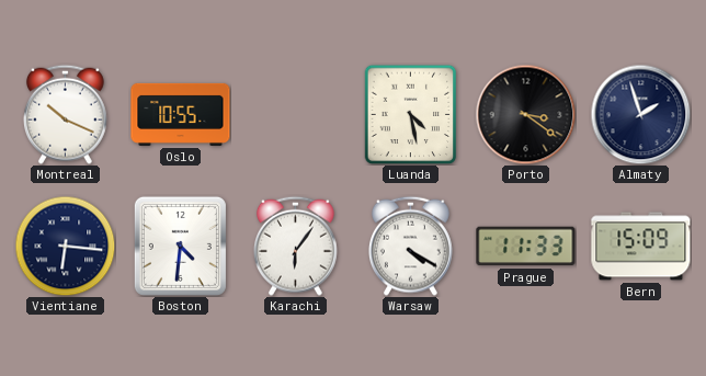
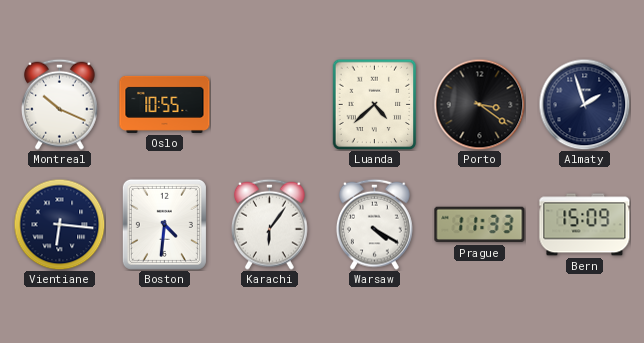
Luanda: 4:28 -> 4:38
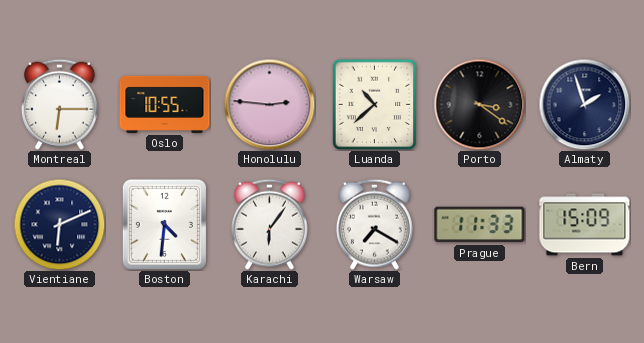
Montreal: 10:19 -> 6:15
Honolulu: none -> 2:46
Luanda: 4:38 -> 10:38
Vientiane: 6:16 -> 6:11
Warsaw: 4:20 -> 7:20
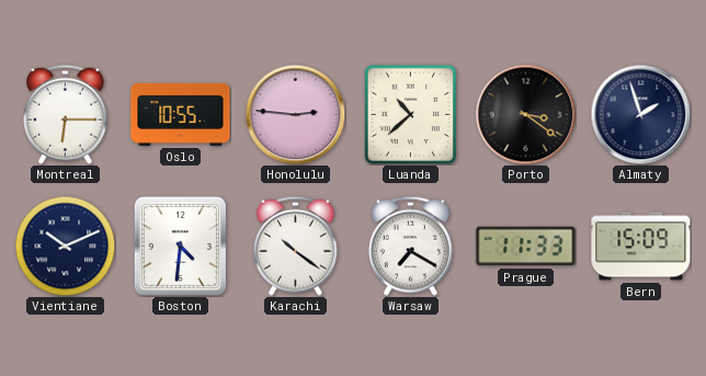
Vientiane: 6:11 -> 10:11
Karachi: 6:06 -> 10:21
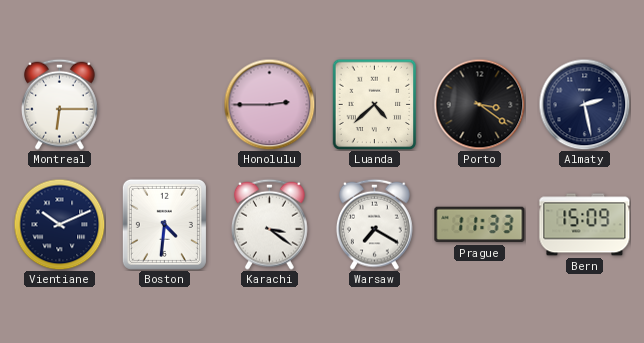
Oslo: 10:55 -> none
Honolulu: 2:46 -> 2:45
Luanda: 10:38 -> 4:38
Almaty: 1:57 -> 2:28
Karachi: 10:21 -> 3:21
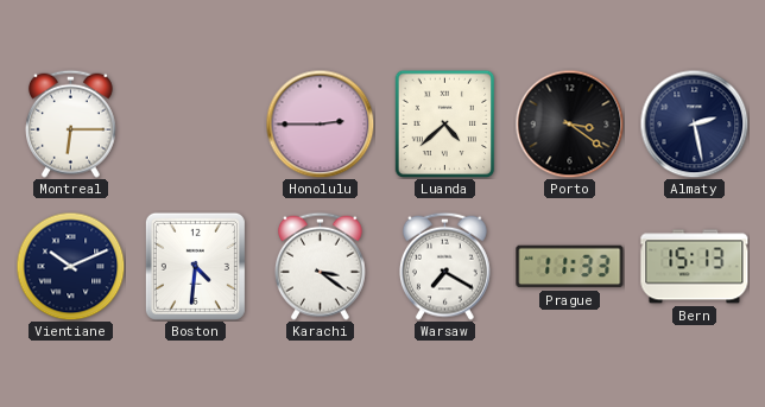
Bern: 15:09 -> 15:13
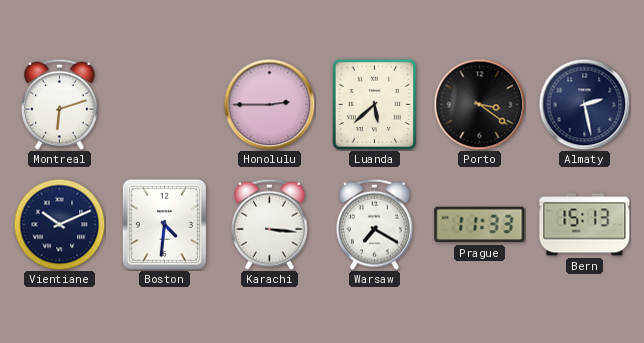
Montreal: 6:15 -> 6:12
Luanda: 4:38 -> 5:38
Karachi: 3:21 -> 3:16
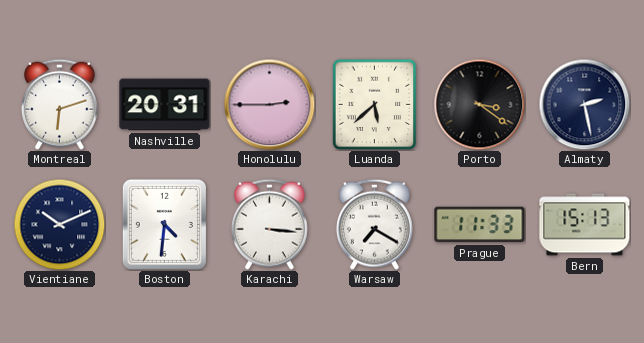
Nashville: none -> 20:31
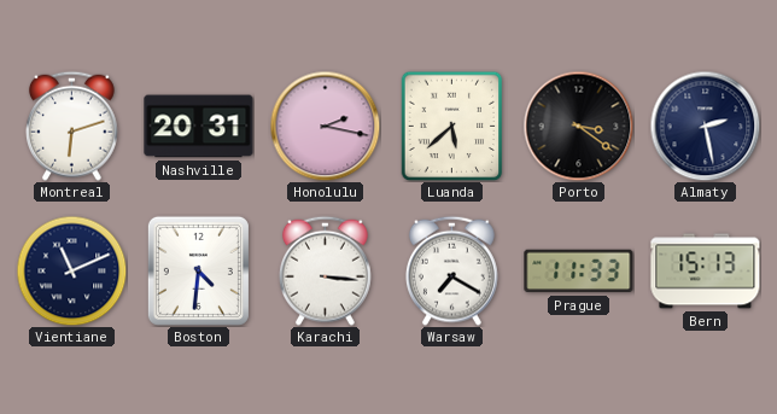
Honolulu: 2:45 -> 2:17
Vientiane: 10:11 -> 11:11
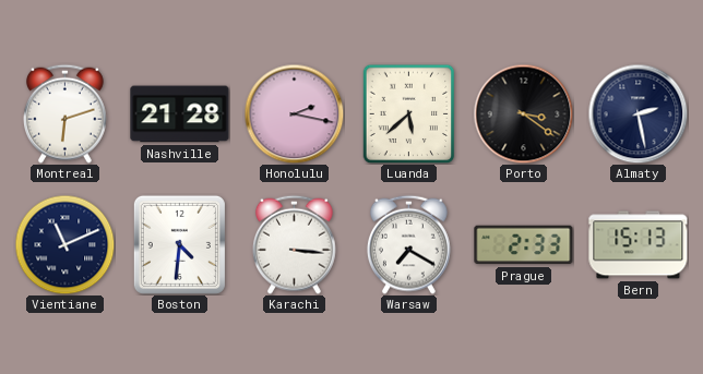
Nashville: 20:31 -> 21:28
Prague: 11:33 -> 2:33
